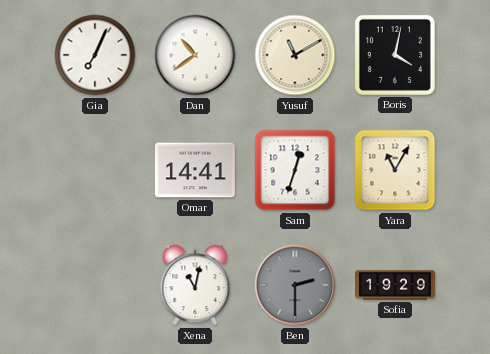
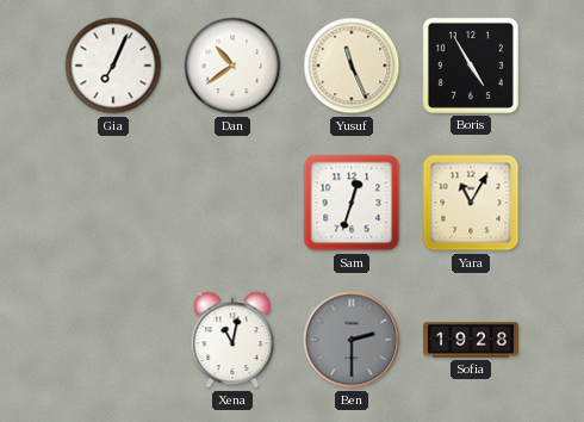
Yusuf: 11:10 -> 11:26
Boris: 4:02 -> 4:55
Omar: 14:41 -> none
Sofia: 19:29 -> 19:28
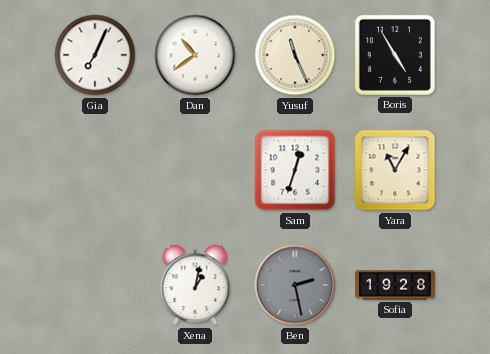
Xena: 11:02 -> 1:02
Ben: 2:30 -> 2:28
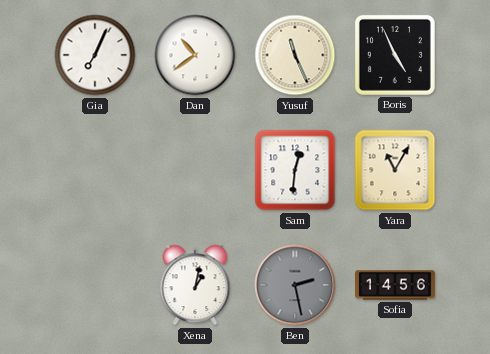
Boris: 4:55 -> 4:56
Sam: 12:33 -> 12:31
Sofia: 19:28 -> 14:56
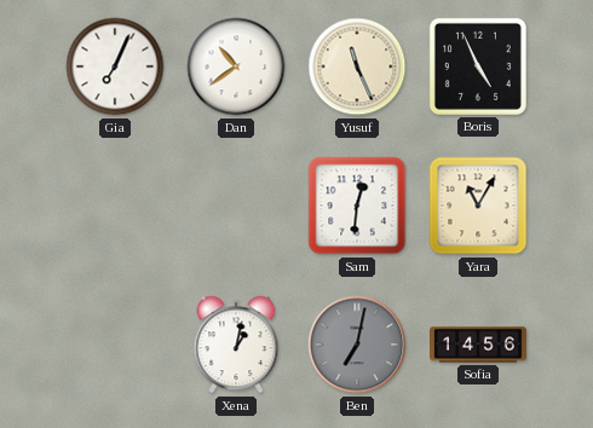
Ben: 2:28 -> 7:02
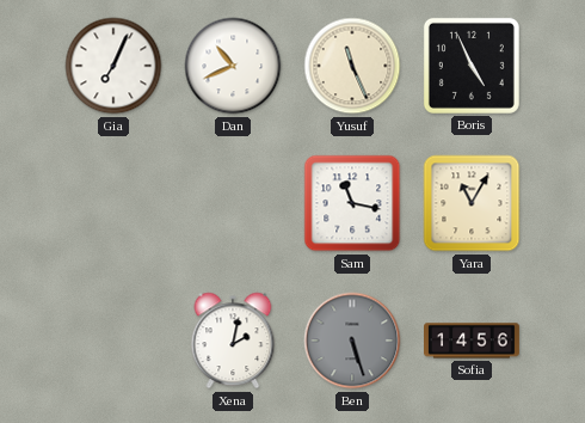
Dan: 10:39 -> 10:41
Sam: 12:31 -> 11:17
Xena: 1:02 -> 2:02
Ben: 7:02 -> 5:27
